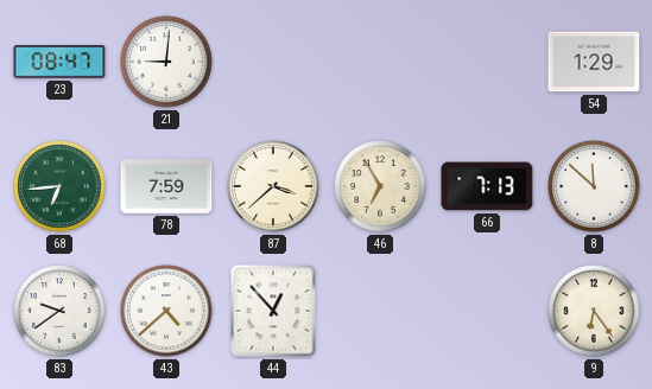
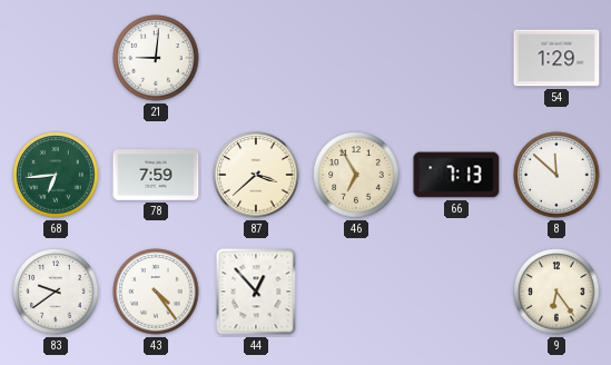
23: 08:47 -> none
43: 4:38 -> 4:24
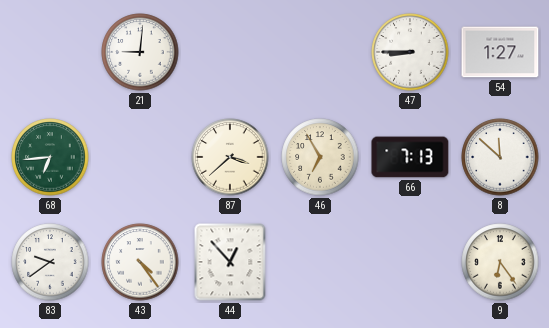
47: none -> 8:45
54: 1:29 -> 1:27
78: 7:59 -> none
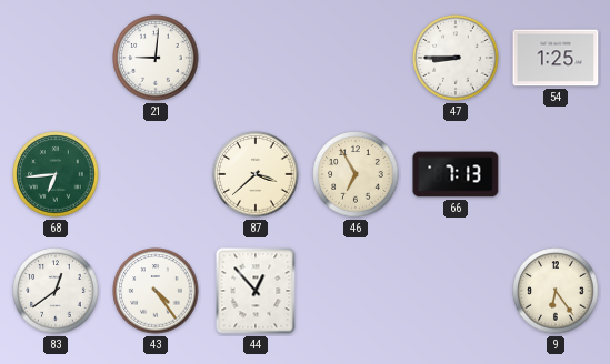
54: 1:27 -> 1:25
8: 11:52 -> none
83: 9:39 -> 12:39
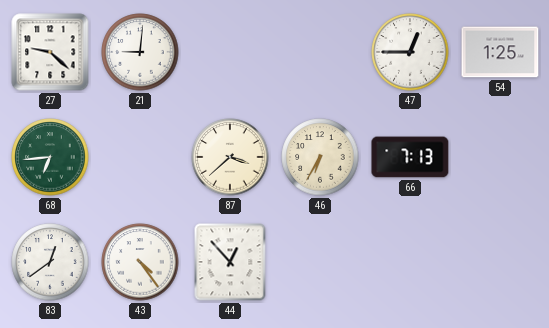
27: none -> 9:22
47: 8:45 -> 12:45
46: 6:55 -> 6:35
9: 6:24 -> none
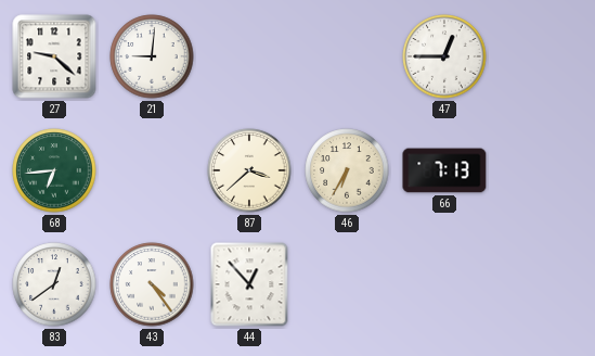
54: 1:25 -> none
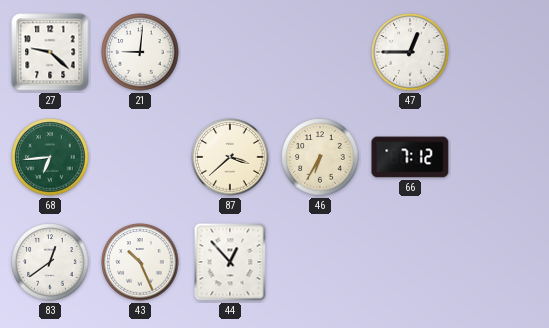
66: 7:13 -> 7:12
43: 4:24 -> 10:26
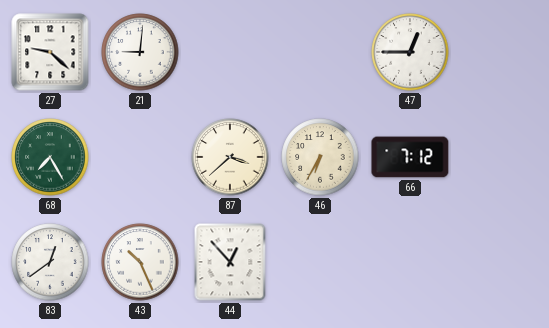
68: 6:44 -> 7:25
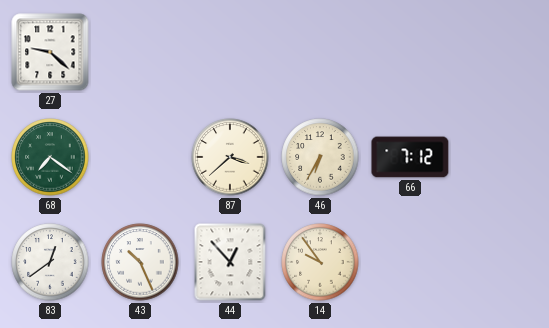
21: 9:01 -> none
47: 12:45 -> none
68: 7:25 -> 7:21
14: none -> 9:54
